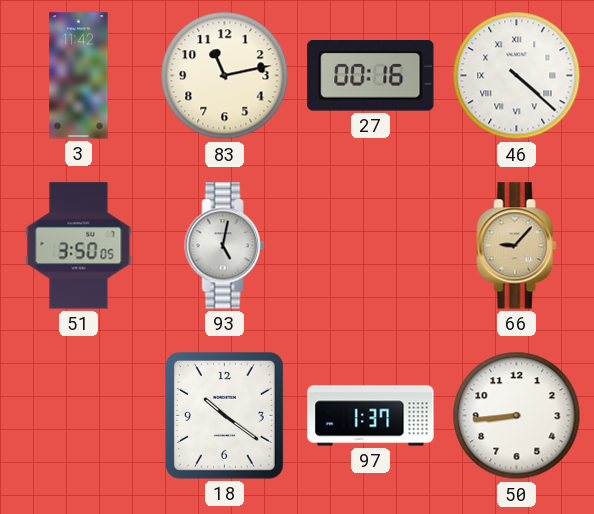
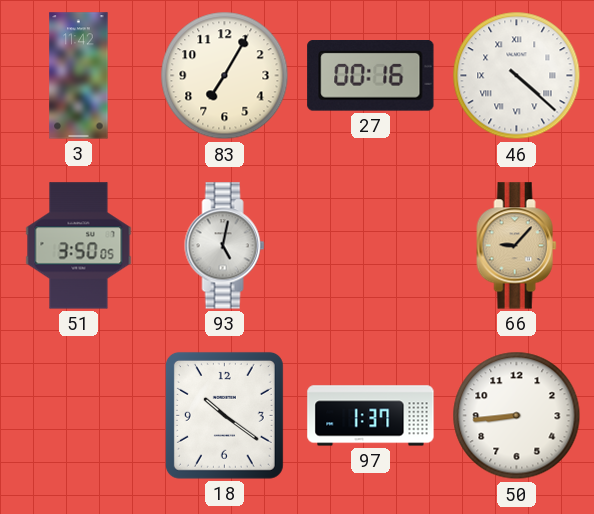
83: 11:13 -> 7:05
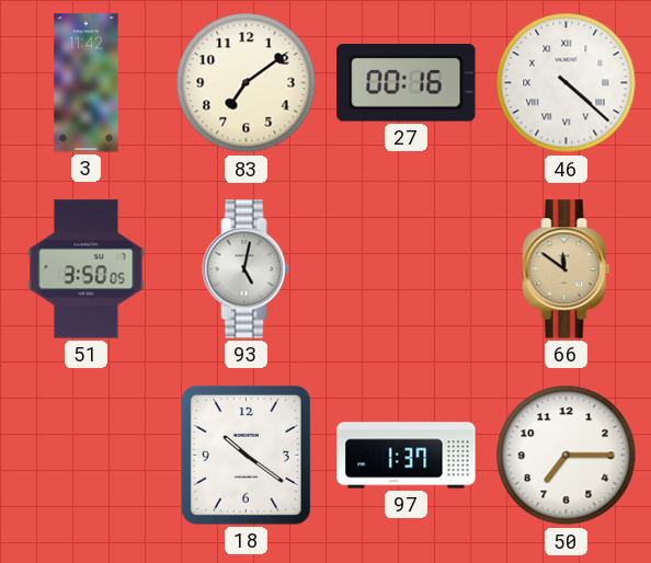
83: 7:05 -> 7:09
66: 9:07 -> 11:51
50: 8:44 -> 7:15
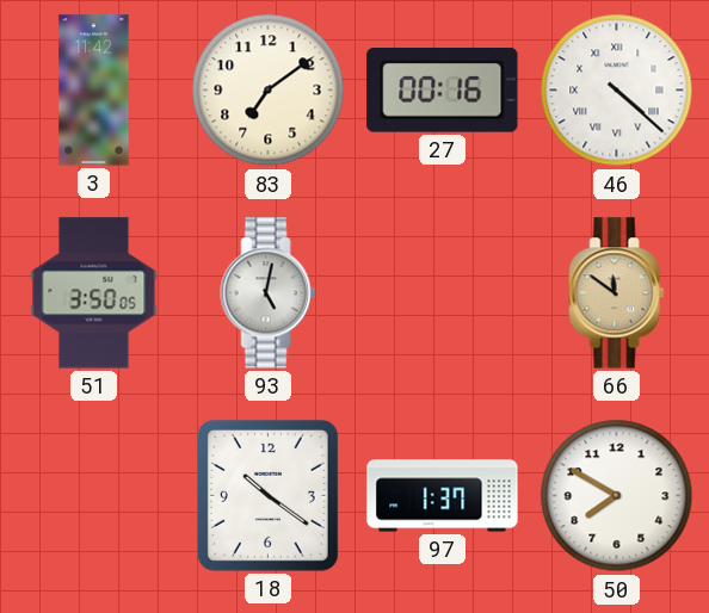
50: 7:15 -> 7:50
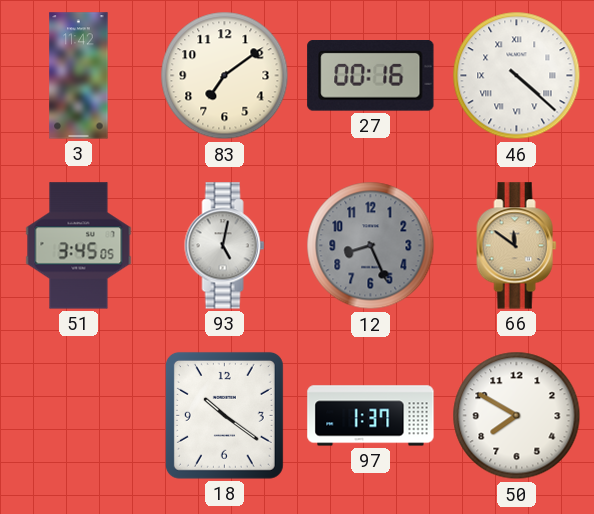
51: 3:50 -> 3:45
12: none -> 8:26
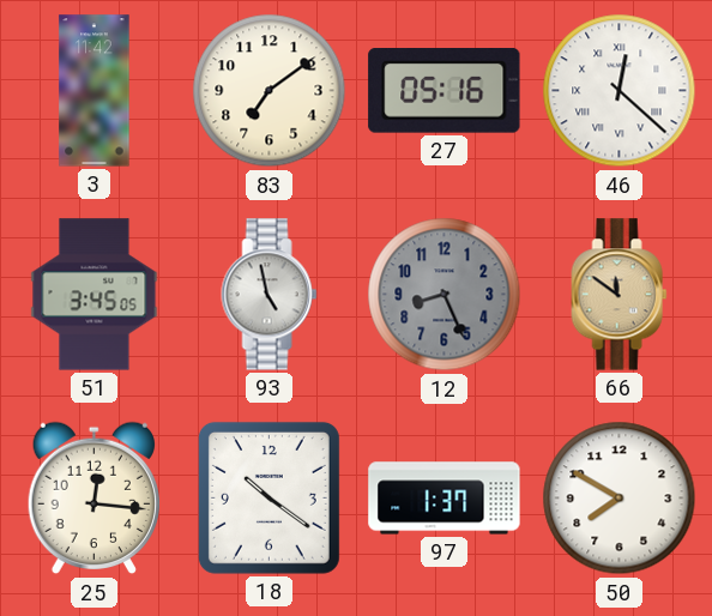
27: 00:16 -> 05:16
46: 4:22 -> 12:22
93: 5:02 -> 4:58
25: none -> 12:16
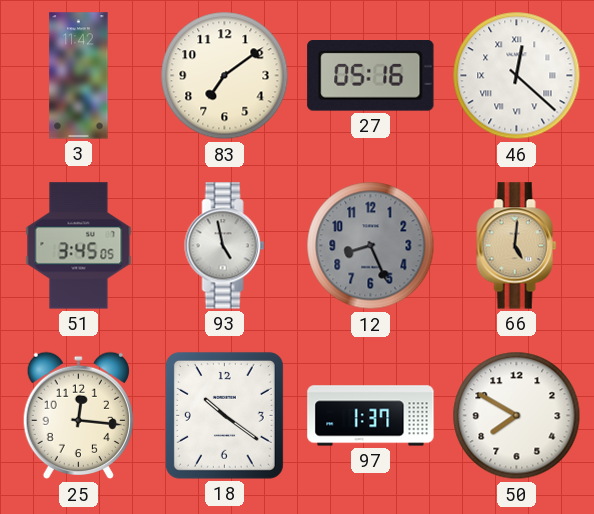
66: 11:51 -> 5:01
